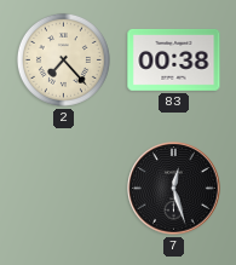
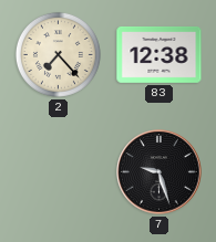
83: 00:38 -> 12:38
7: 12:27 -> 9:27
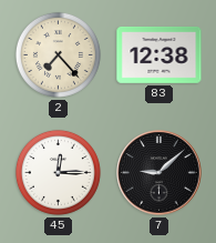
45: none -> 12:15
7: 9:27 -> 9:08
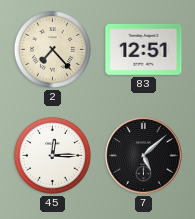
83: 12:38 -> 12:51
7: 9:08 -> 5:08
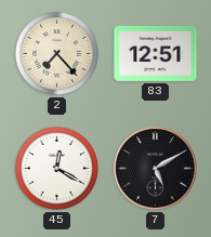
45: 12:15 -> 12:20
7: 5:08 -> 5:10
